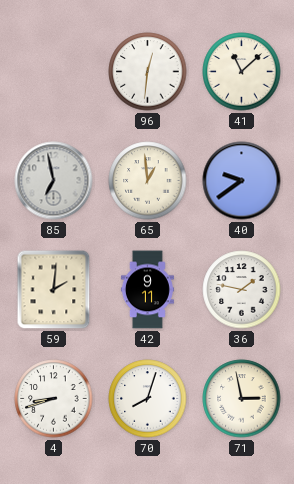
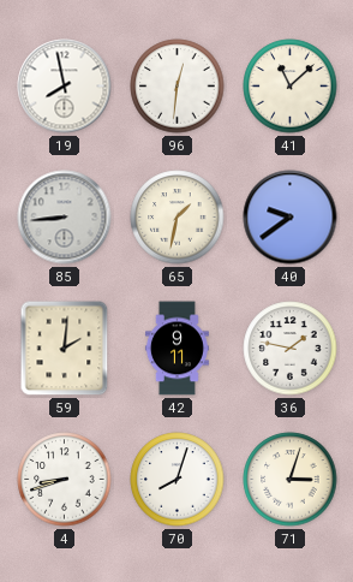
19: none -> 7:58
85: 6:58 -> 8:44
65: 12:59 -> 1:32
71: 2:58 -> 3:03
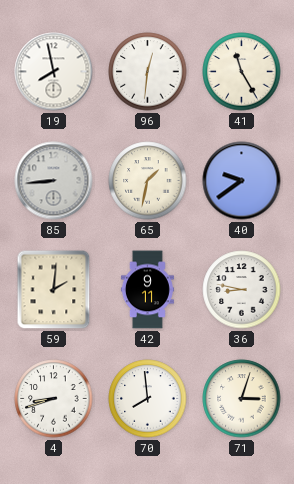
41: 11:08 -> 11:25
36: 1:47 -> 8:47
70: 8:03 -> 7:59
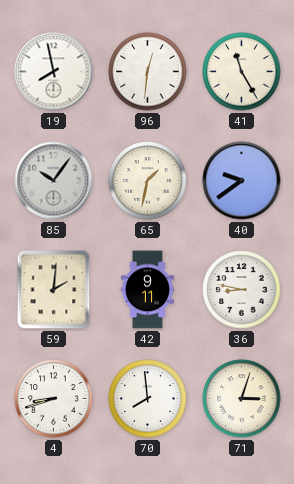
85: 8:44 -> 10:06
